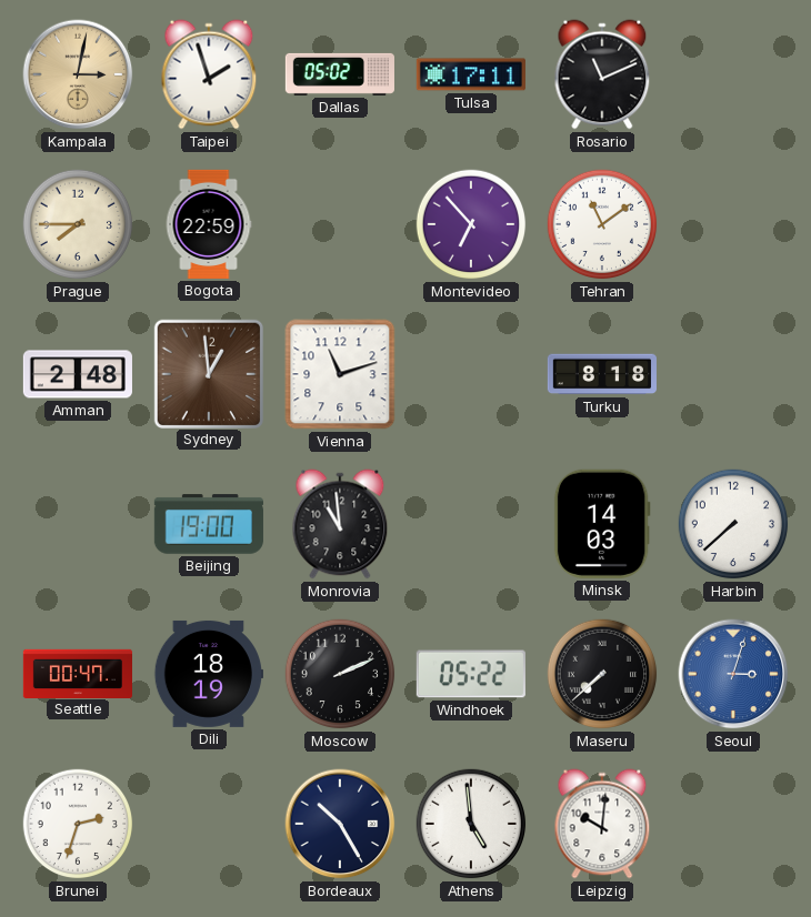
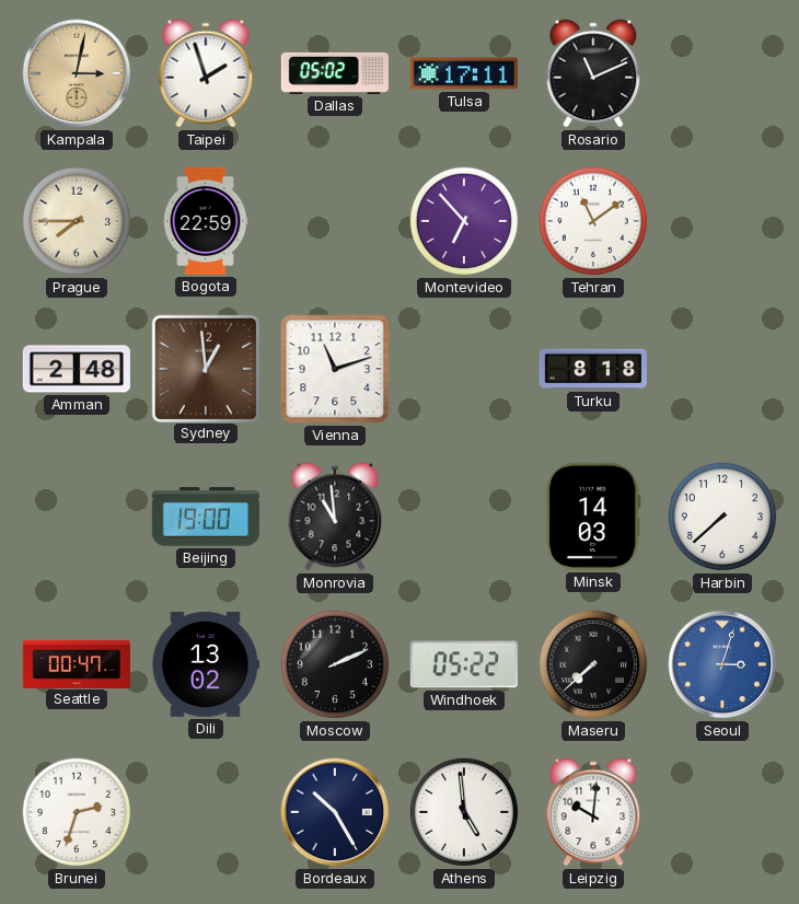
Dili: 18:19 -> 13:02
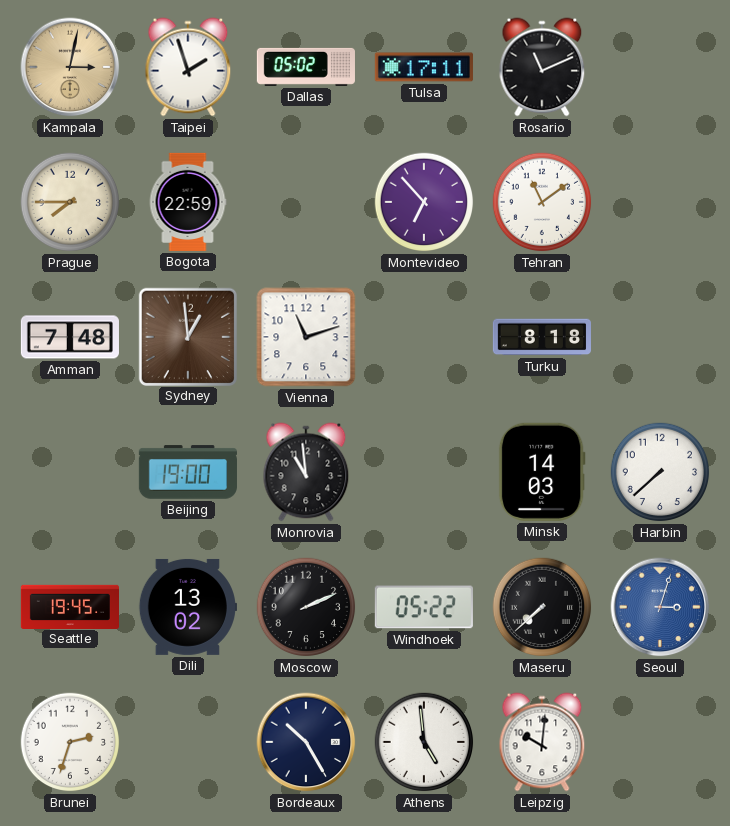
Amman: 2:48 -> 7:48
Seattle: 00:47 -> 19:45
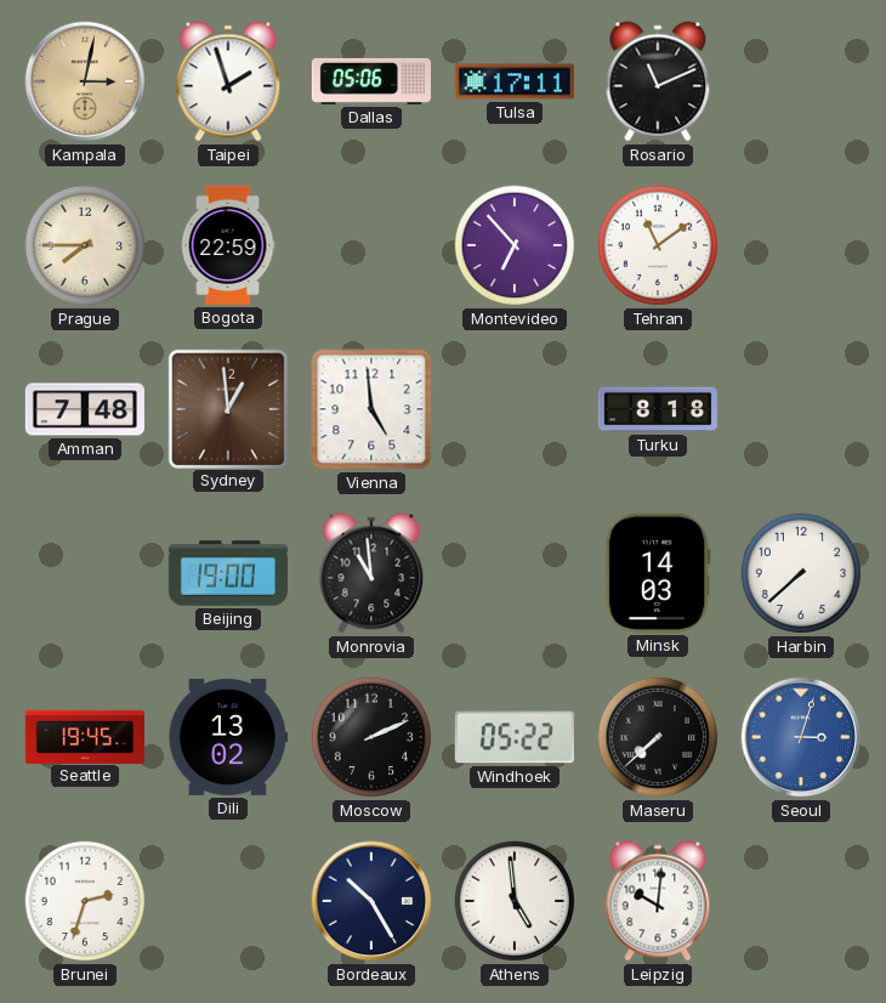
Dallas: 05:02 -> 05:06
Vienna: 11:12 -> 4:59
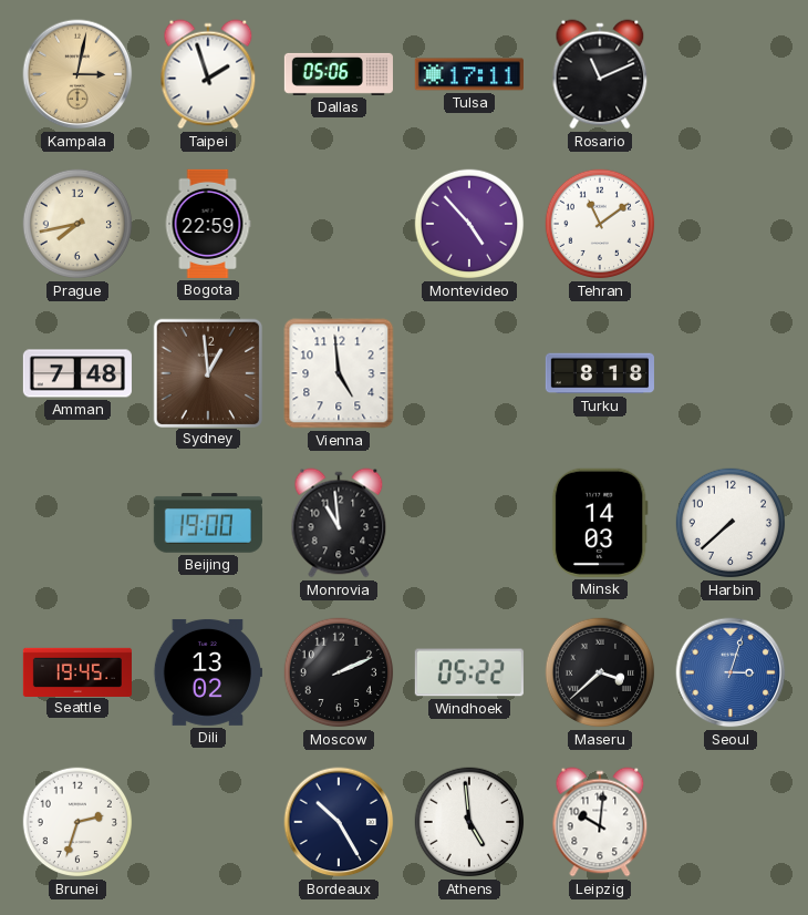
Prague: 7:45 -> 7:43
Montevideo: 6:53 -> 4:53
Maseru: 7:38 -> 3:38
